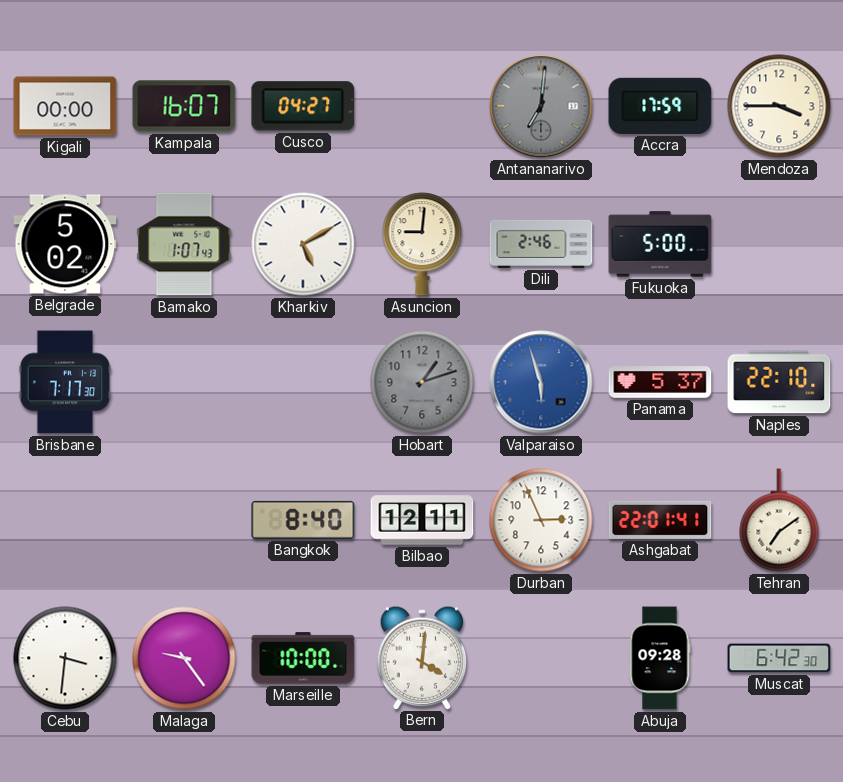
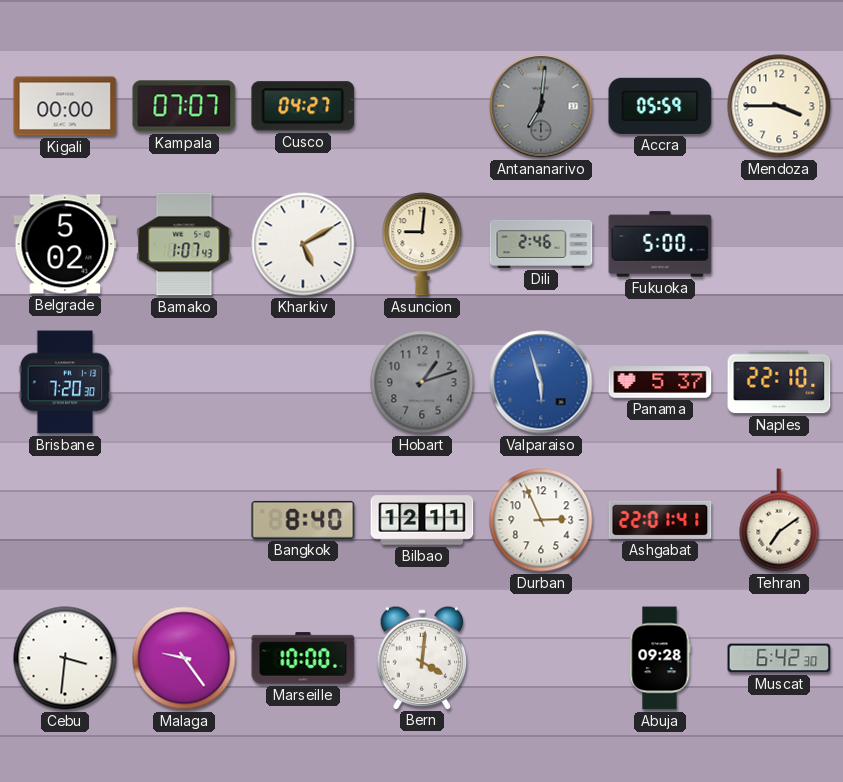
Kampala: 16:07 -> 07:07
Accra: 17:59 -> 05:59
Brisbane: 7:17 -> 7:20
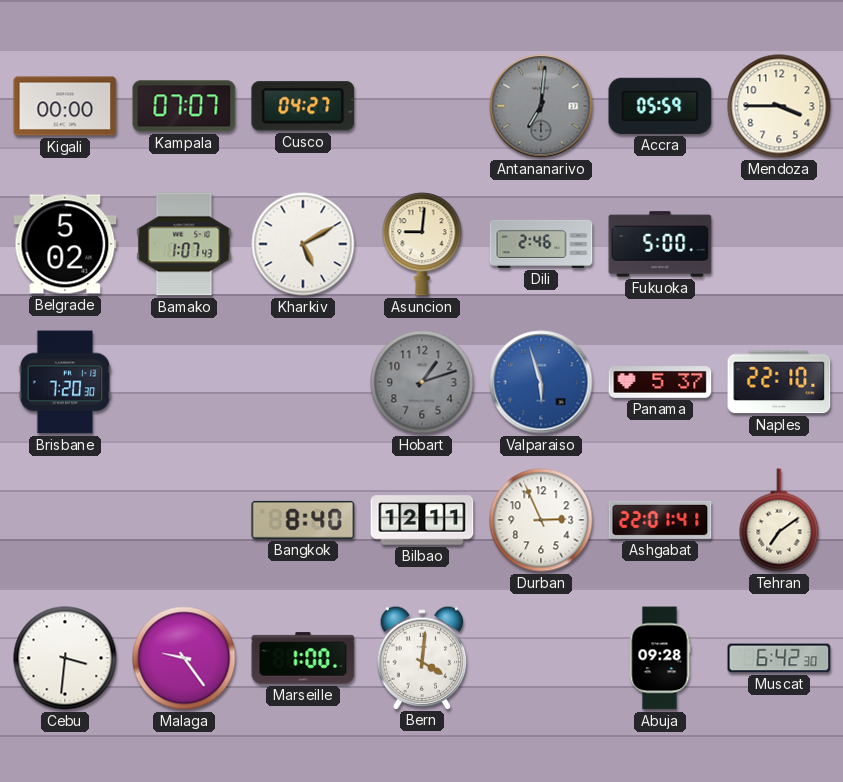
Marseille: 10:00 -> 1:00
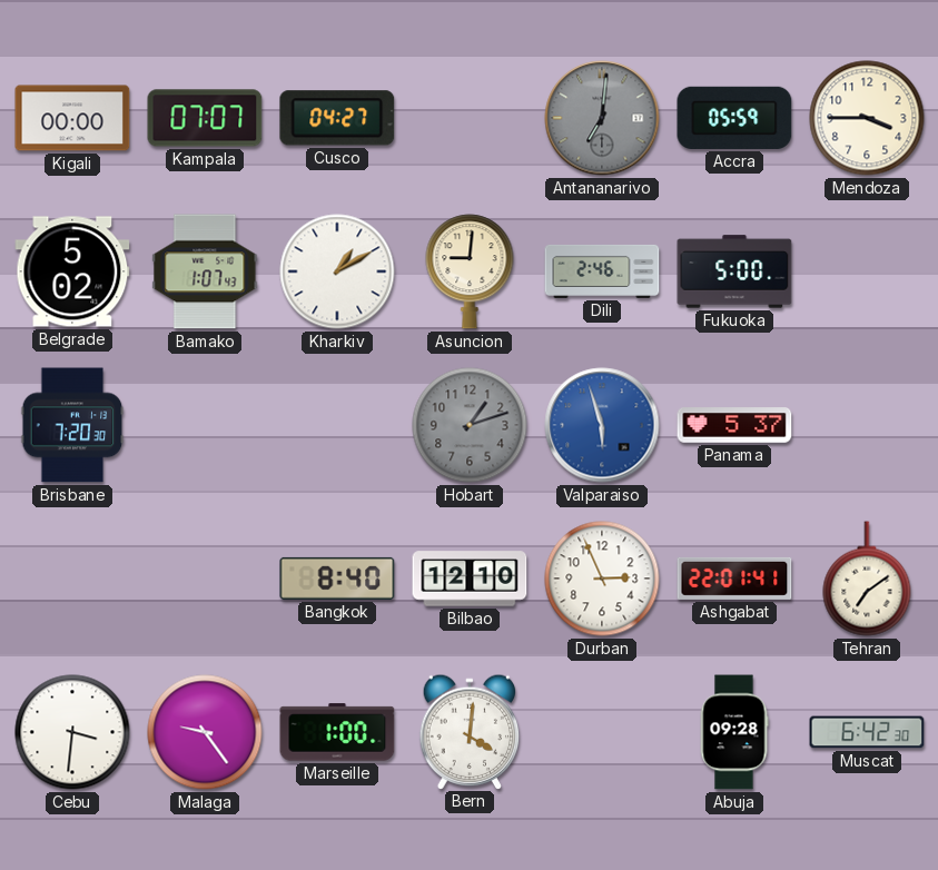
Kharkiv: 5:10 -> 1:10
Naples: 22:10 -> none
Bilbao: 12:11 -> 12:10
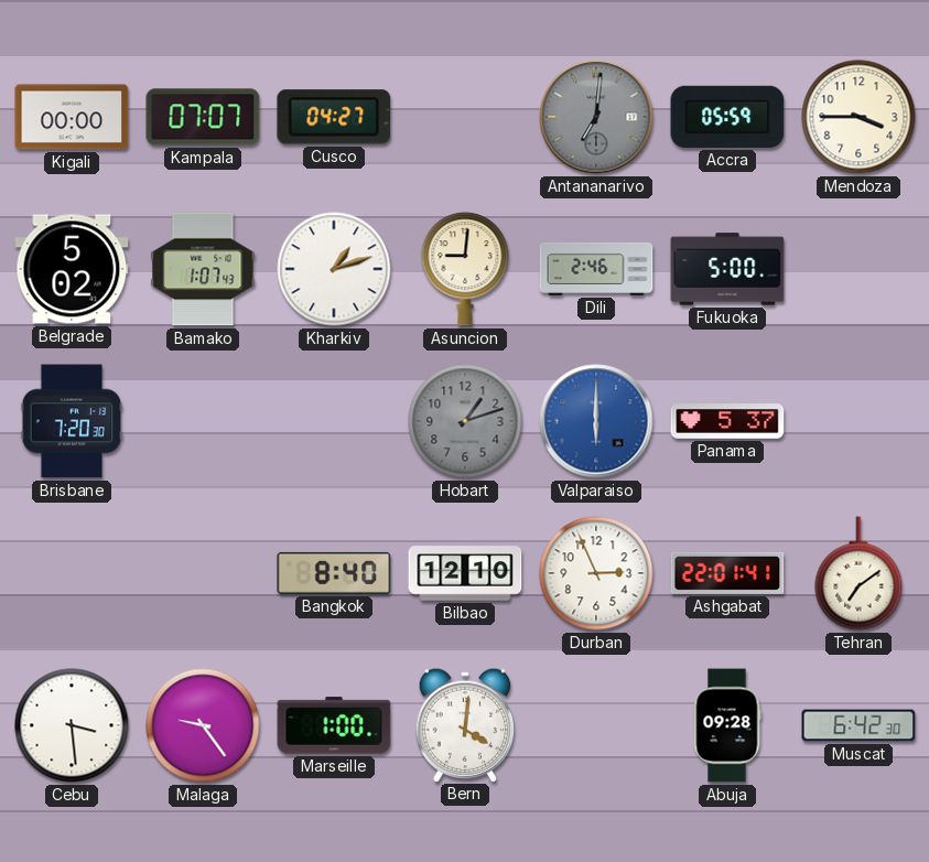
Kharkiv: 1:10 -> 1:12
Valparaiso: 5:57 -> 6:00
Cebu: 3:31 -> 3:29
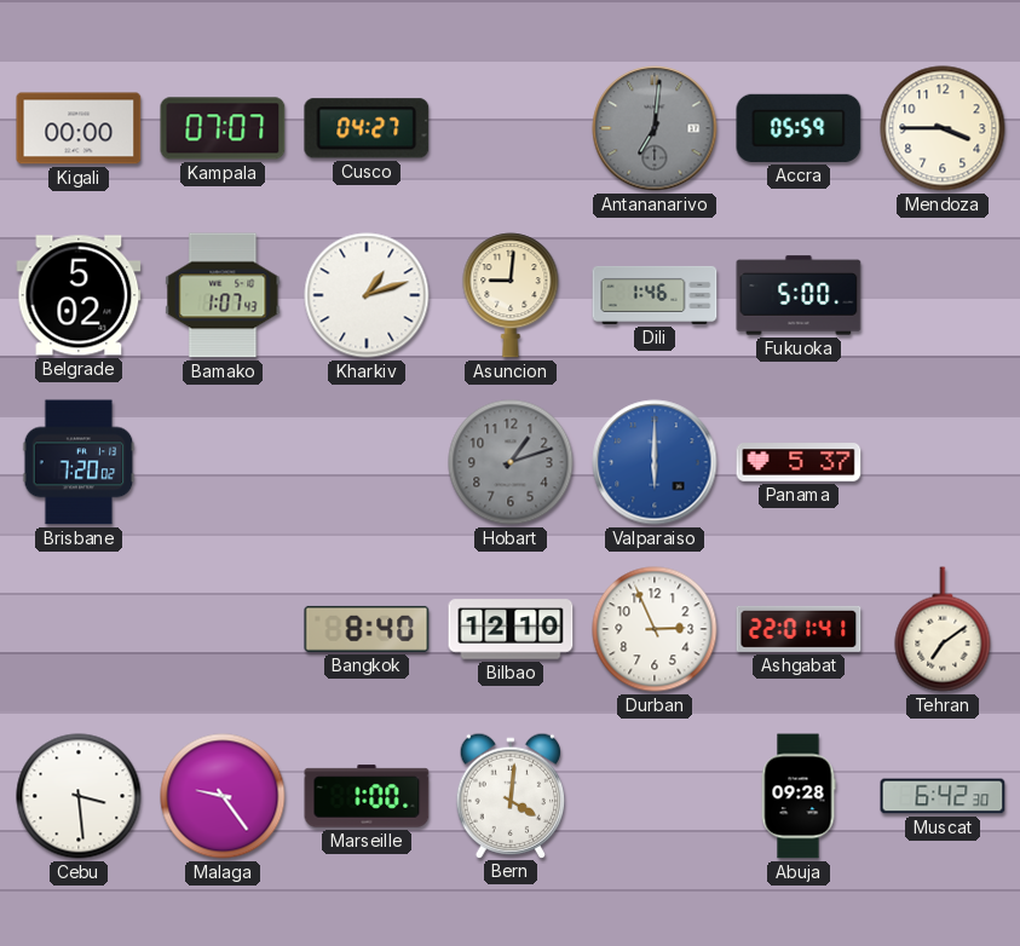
Dili: 2:46 -> 1:46
Brisbane: 7:20:30 -> 7:20:02
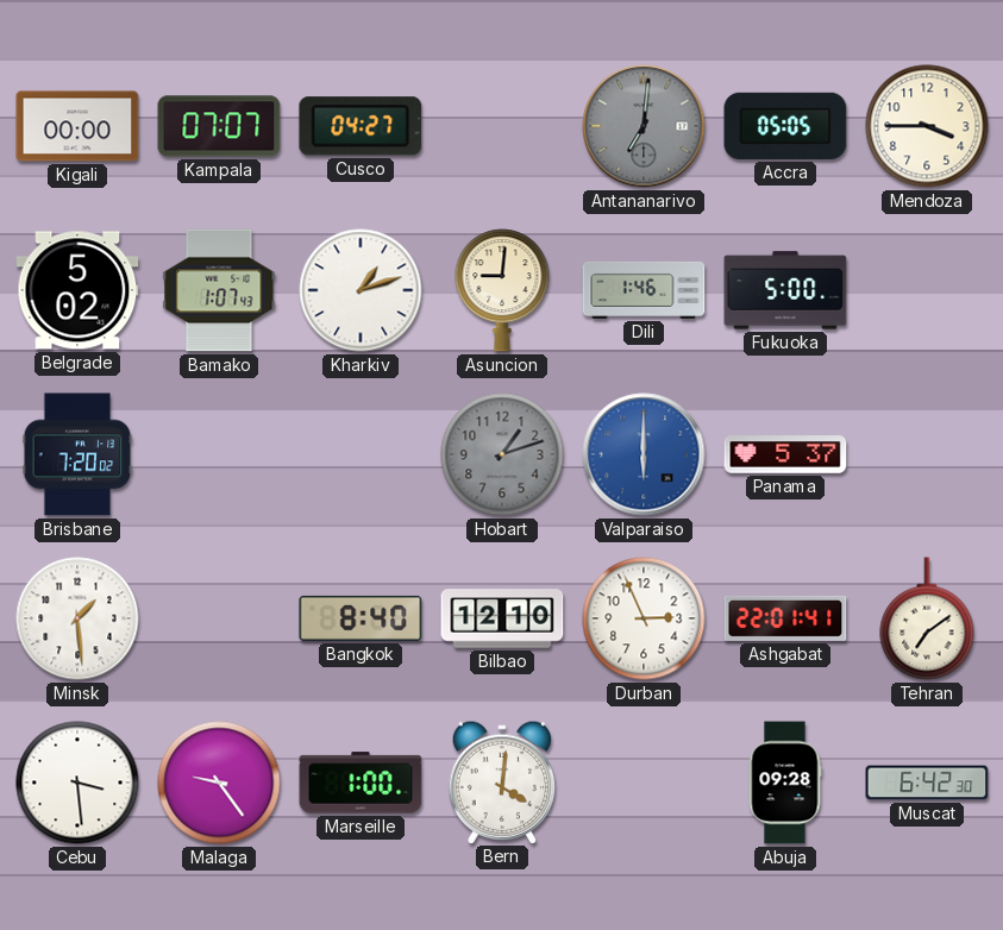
Accra: 05:59 -> 05:05
Minsk: none -> 1:29
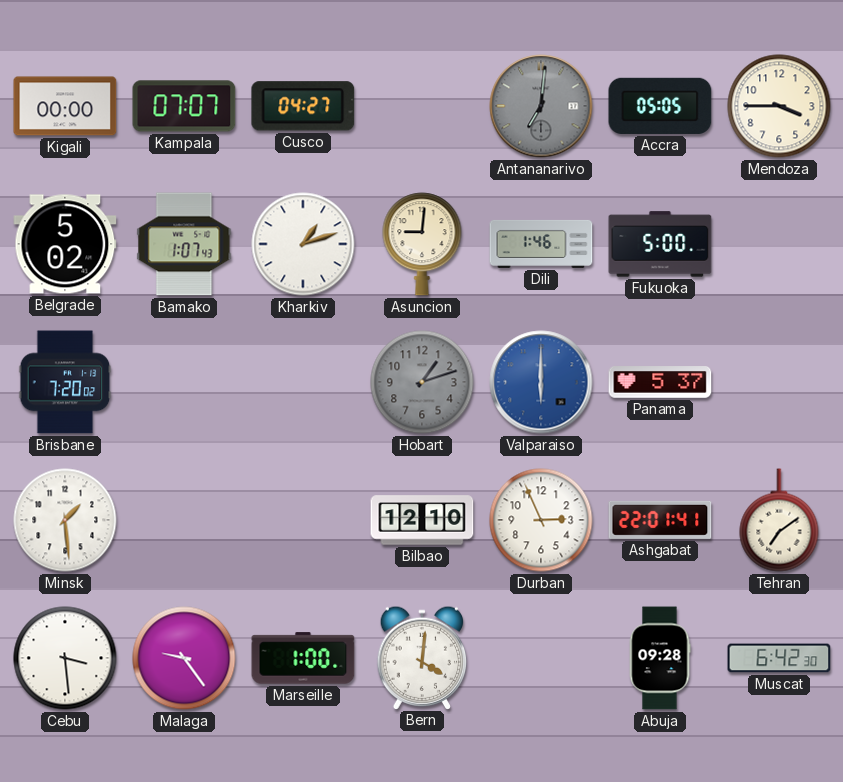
Bangkok: 8:40 -> none
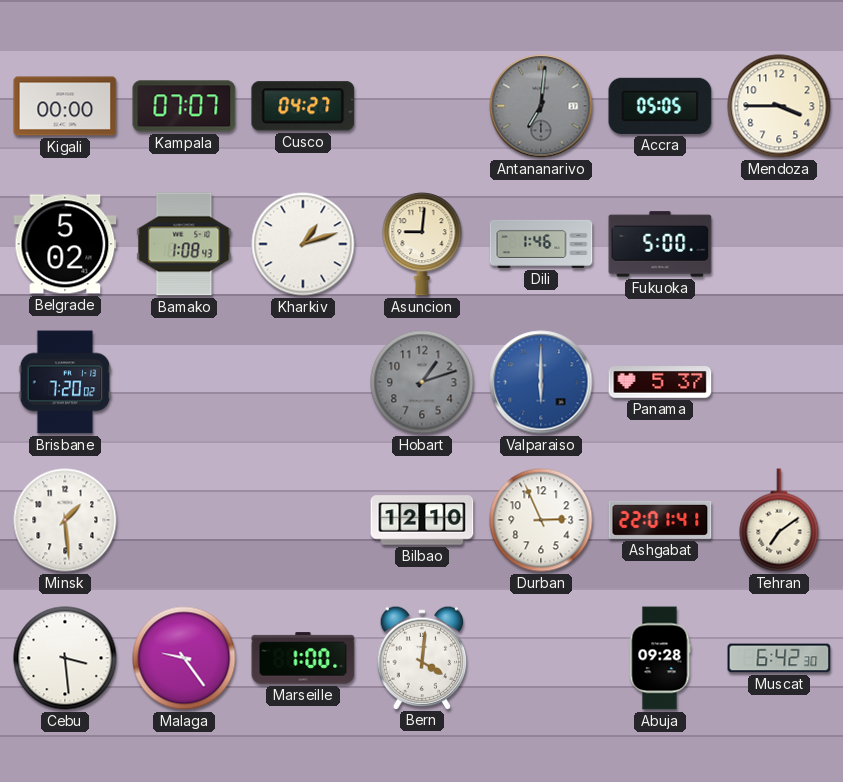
Bamako: 1:07 -> 1:08
